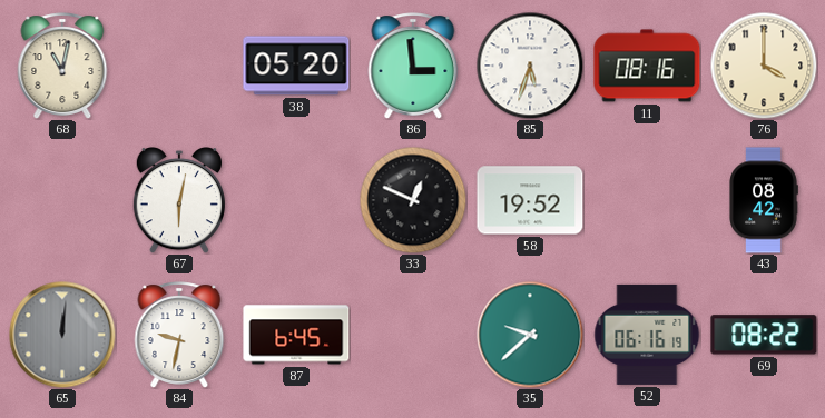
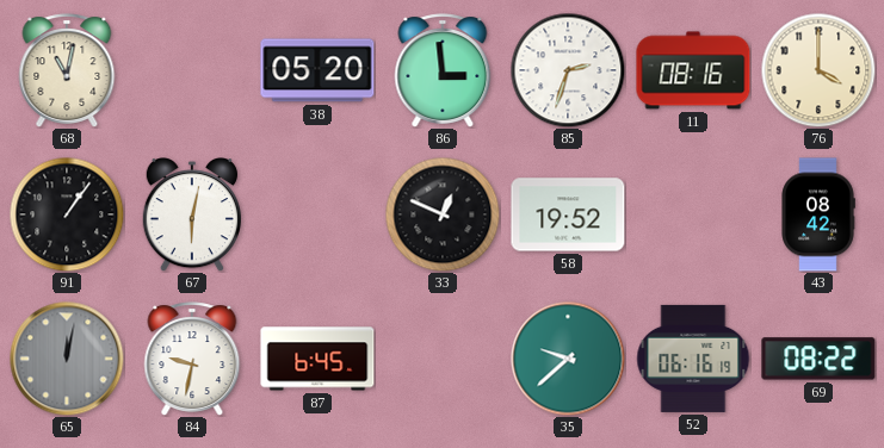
85: 5:33 -> 2:33
91: none -> 1:06
65: 12:01 -> 12:02
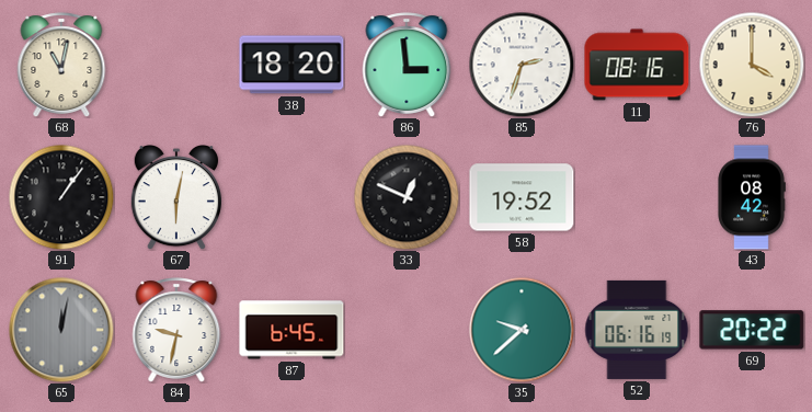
38: 05:20 -> 18:20
69: 08:22 -> 20:22
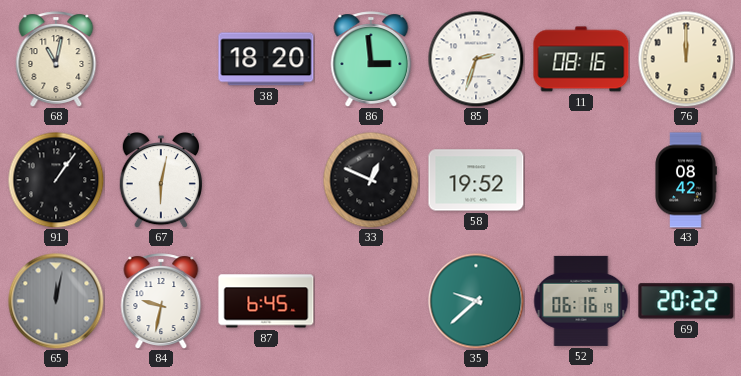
76: 4:00 -> 12:00
